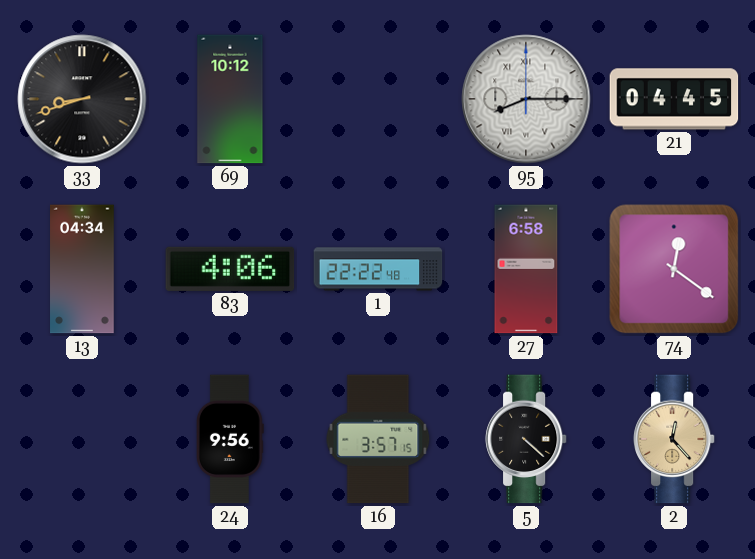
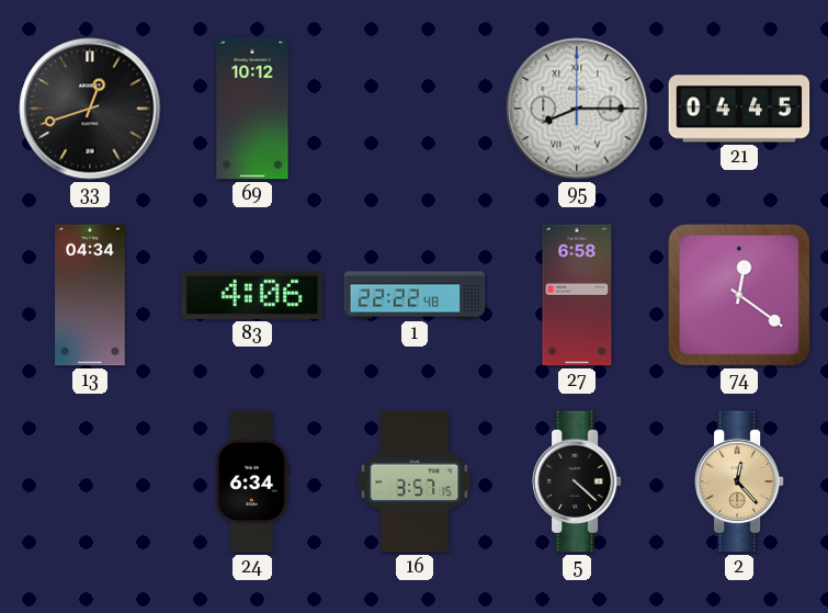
33: 8:42 -> 12:42
24: 9:56 -> 6:34
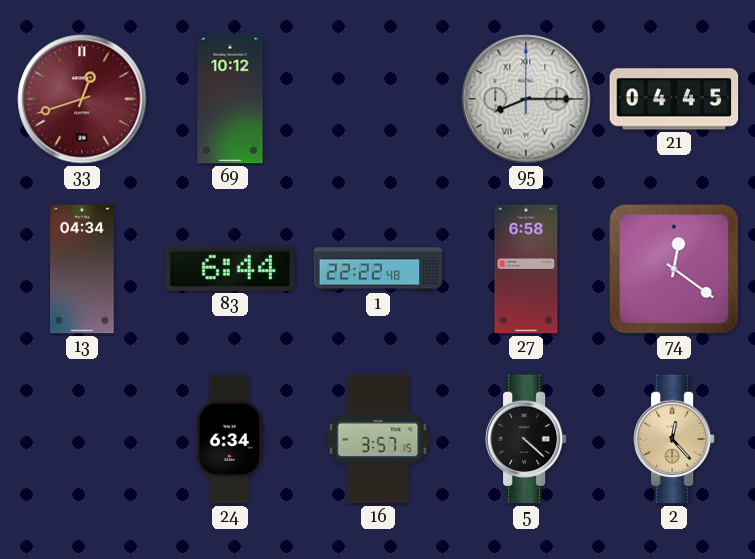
33 dial: black -> burgundy
83: 4:06 -> 6:44
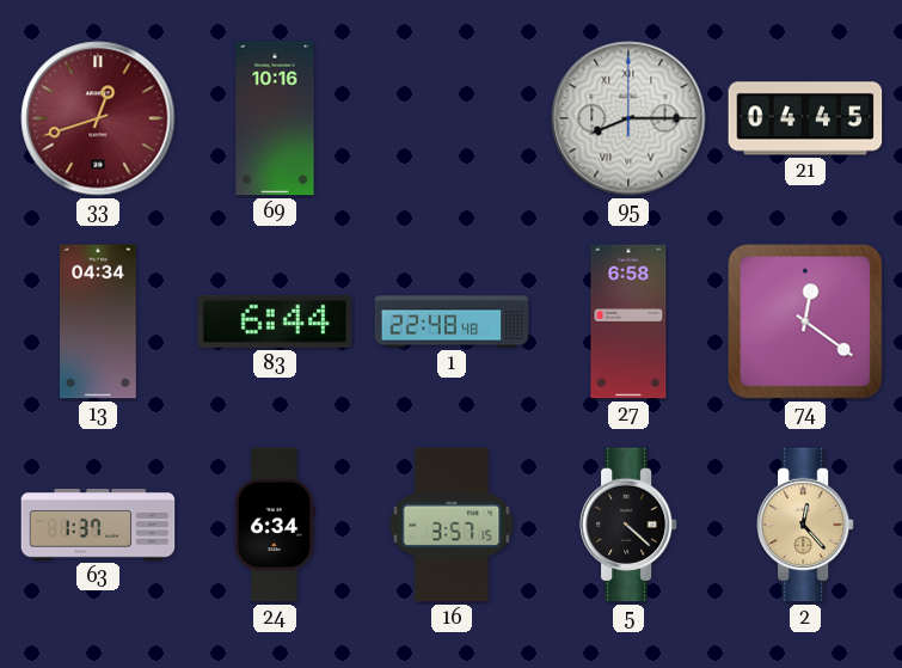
69: 10:12 -> 10:16
1: 22:22 -> 22:48
63: none -> 1:37
